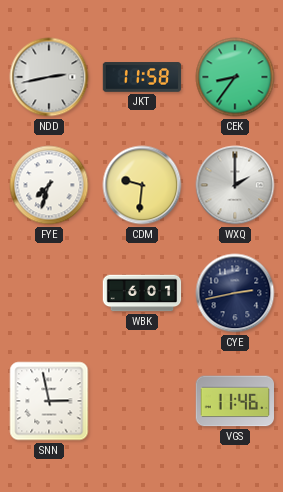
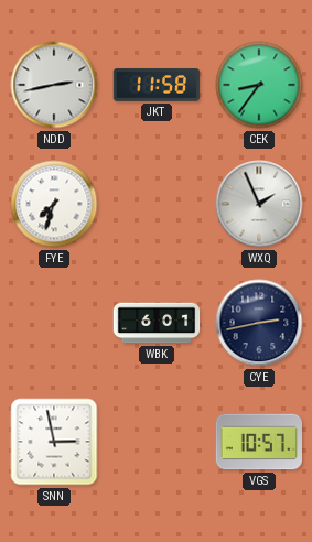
CDM: 9:31 -> none
WXQ: 2:00 -> 1:56
VGS: 11:46 -> 10:57
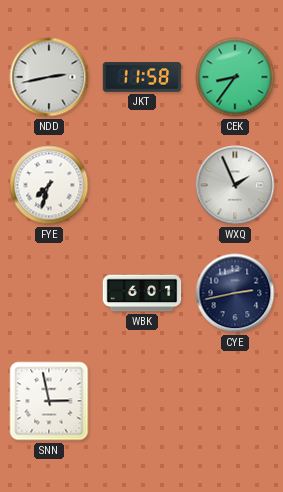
VGS: 10:57 -> none
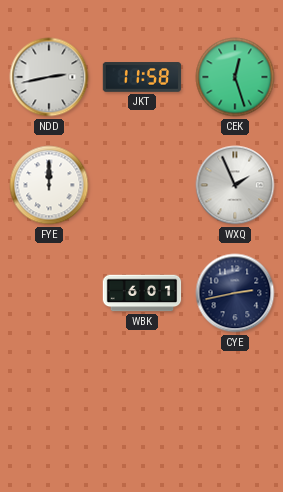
CEK: 8:36 -> 12:27
FYE: 7:33 -> 12:00
SNN: 2:58 -> none
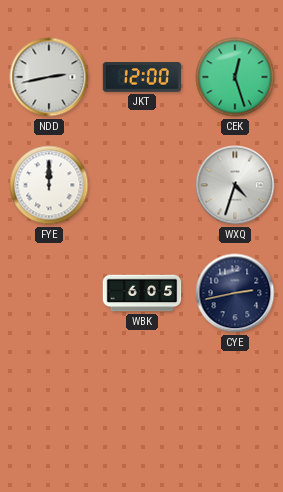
JKT: 11:58 -> 12:00
WXQ: 1:56 -> 4:33
WBK: 6:01 -> 6:05
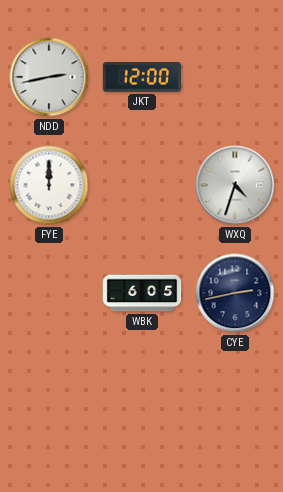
CEK: 12:27 -> none
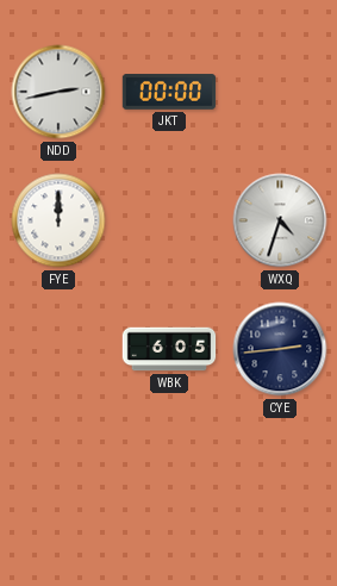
JKT: 12:00 -> 00:00
CYE: 2:43 -> 2:44
